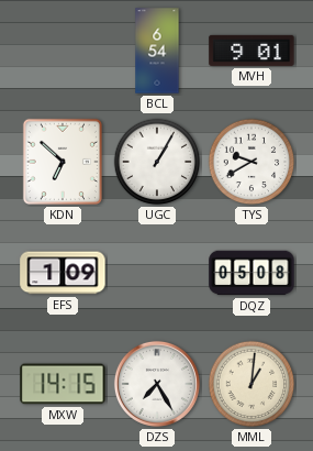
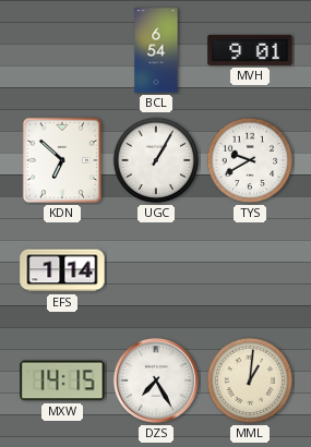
EFS: 1:09 -> 1:14
DQZ: 05:08 -> none
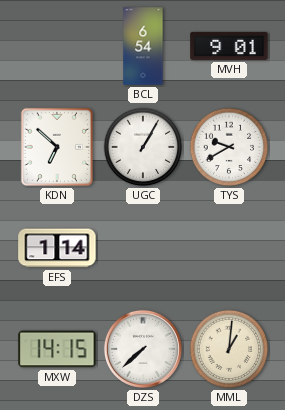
DZS: 7:25 -> 7:38
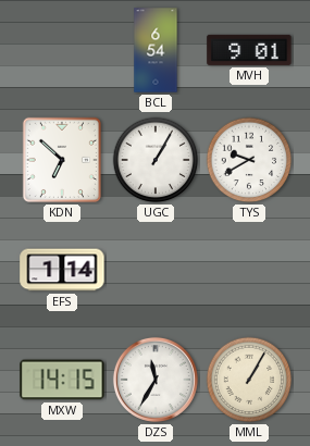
DZS: 7:38 -> 11:35
MML: 1:01 -> 1:05
